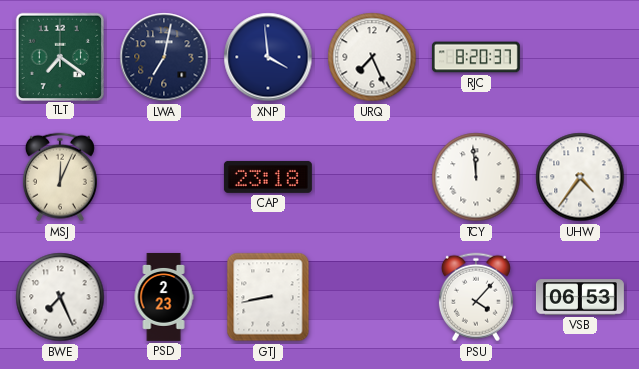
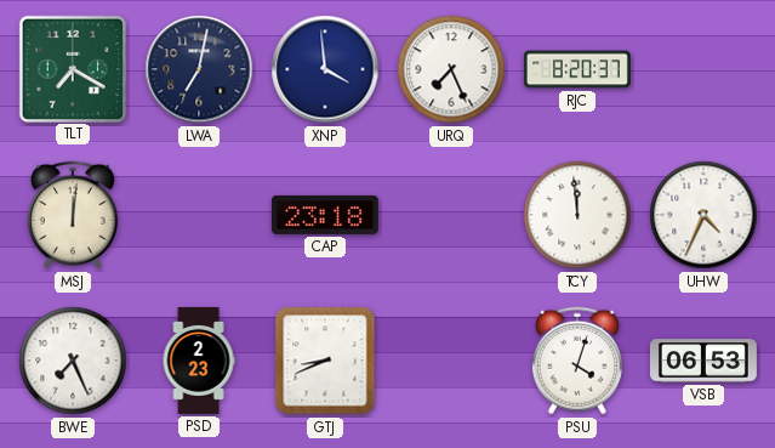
TLT: 7:21 -> 7:20
MSJ: 12:04 -> 12:01
UHW: 4:36 -> 4:34
GTJ: 8:43 -> 8:41
PSU: 4:07 -> 4:03
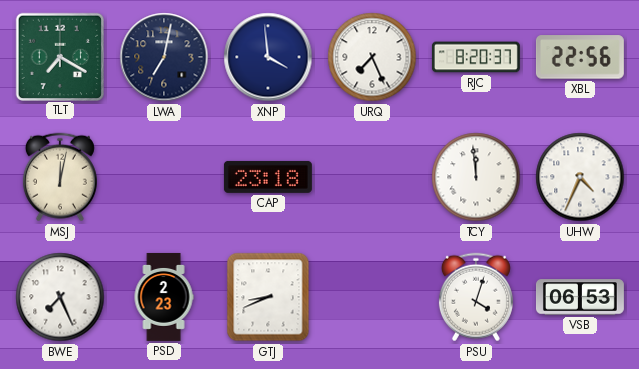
XBL: none -> 22:56
MSJ: 12:01 -> 12:02
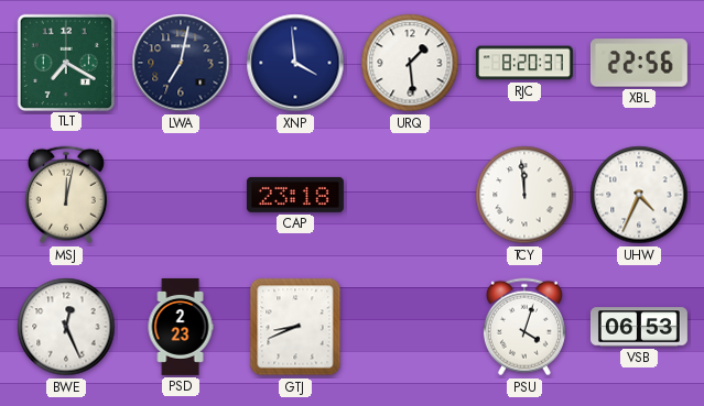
URQ: 7:26 -> 1:29
BWE: 7:26 -> 12:26
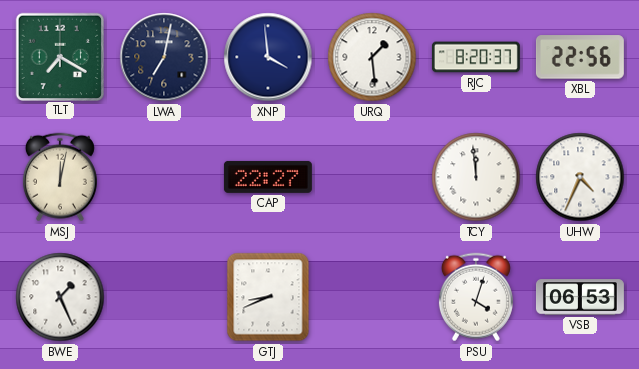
CAP: 23:18 -> 22:27
BWE: 12:26 -> 1:26
PSD: 2:23 -> none
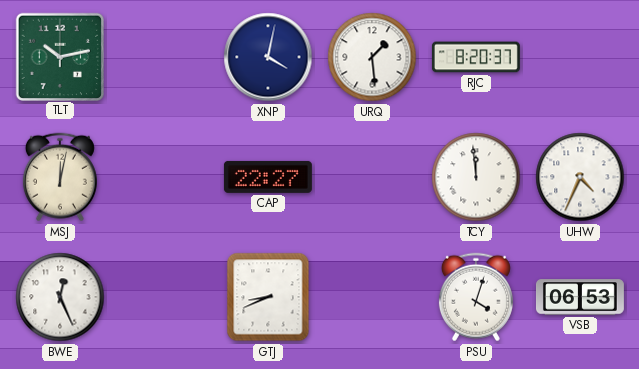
TLT: 7:20 -> 10:13
LWA: 7:02 -> none
XNP: 3:59 -> 4:02
XBL: 22:56 -> none
BWE: 1:26 -> 12:26
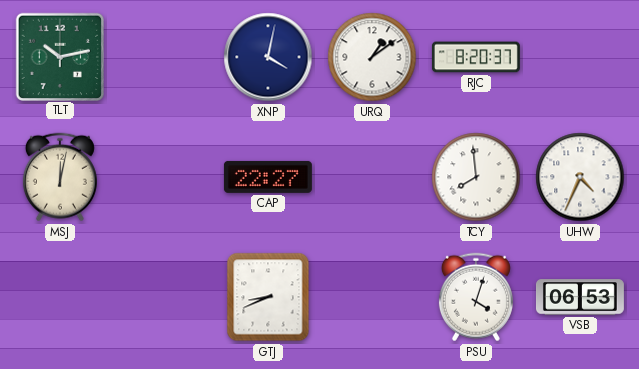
URQ: 1:29 -> 1:09
TCY: 11:59 -> 7:59
BWE: 12:26 -> none
